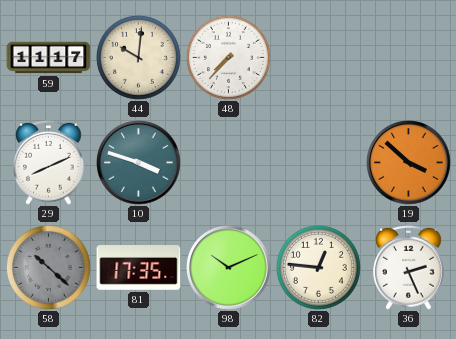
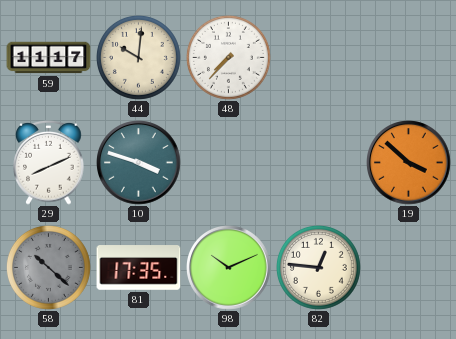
36: 2:26 -> none
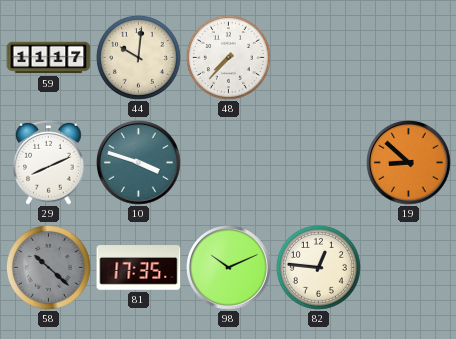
19: 3:52 -> 8:52
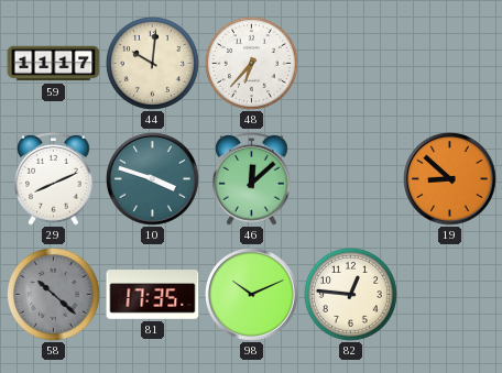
48: 7:37 -> 6:37
46: none -> 12:08
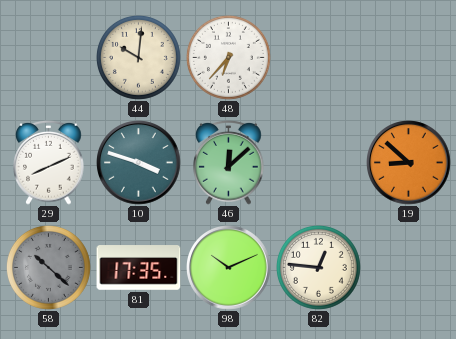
59: 11:17 -> none
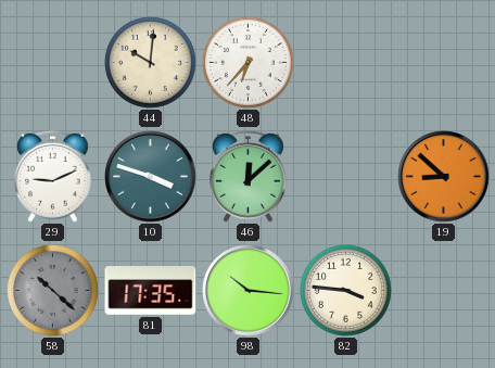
29: 8:11 -> 9:11
98: 10:11 -> 10:16
82: 12:46 -> 3:46
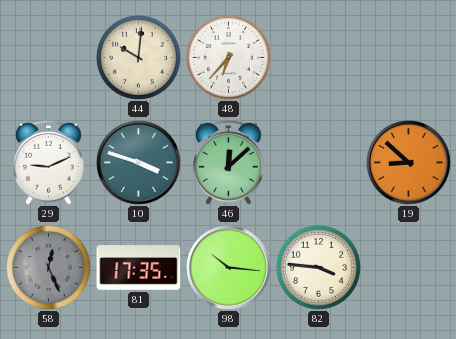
58: 10:22 -> 12:26
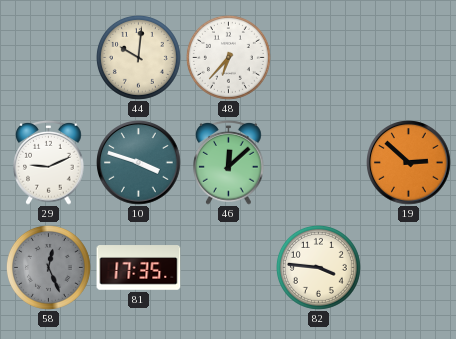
19: 8:52 -> 2:52
98: 10:16 -> none
